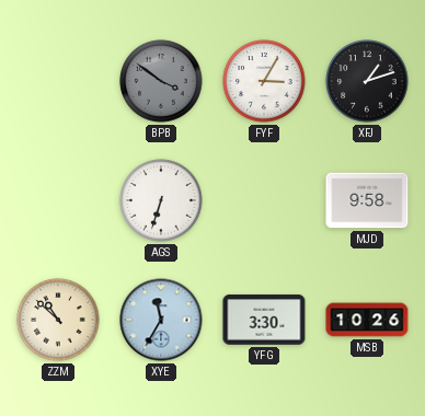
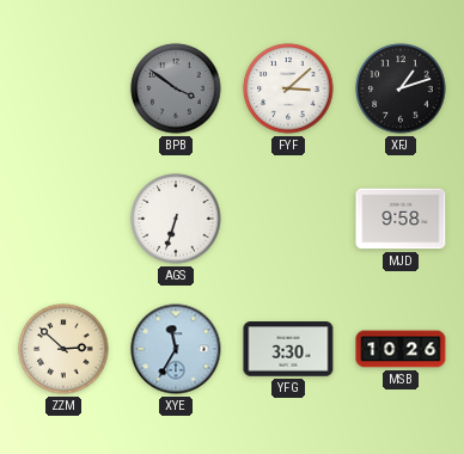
FYF: 3:05 -> 3:08
ZZM: 10:52 -> 2:52
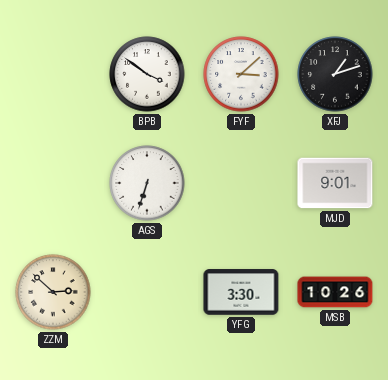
BPB dial: grey -> white
MJD: 9:58 -> 9:01
XYE: 11:35 -> none
